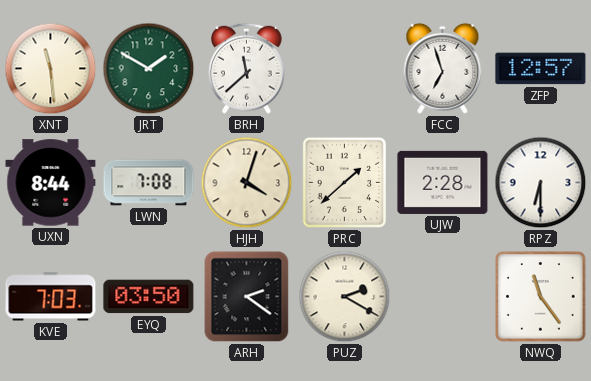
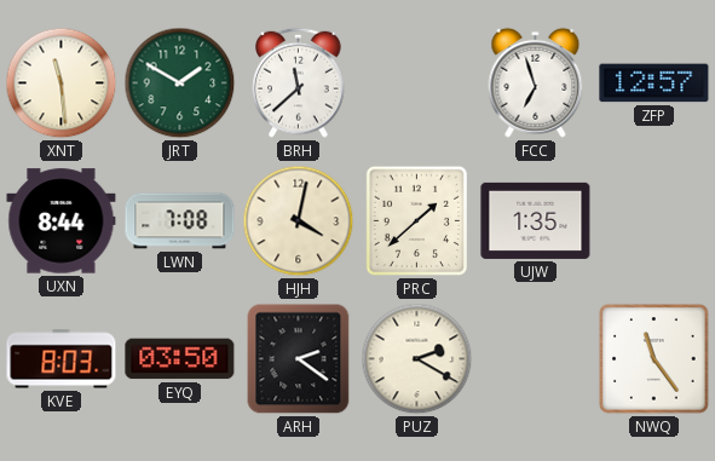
HJH: 4:03 -> 4:02
UJW: 2:28 -> 1:35
RPZ: 6:30 -> none
KVE: 7:03 -> 8:03
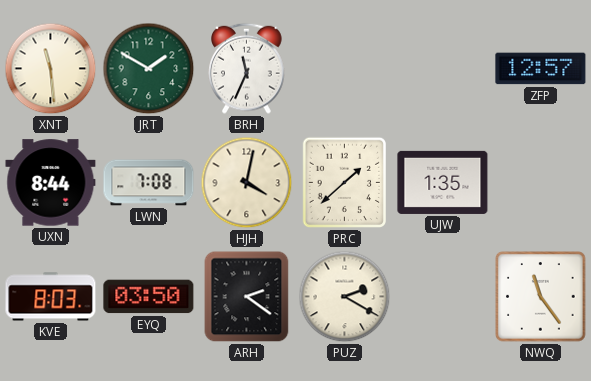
BRH: 11:38 -> 11:34
FCC: 6:57 -> none
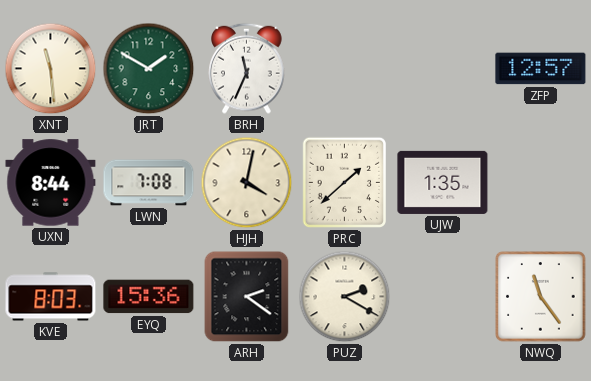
EYQ: 03:50 -> 15:36
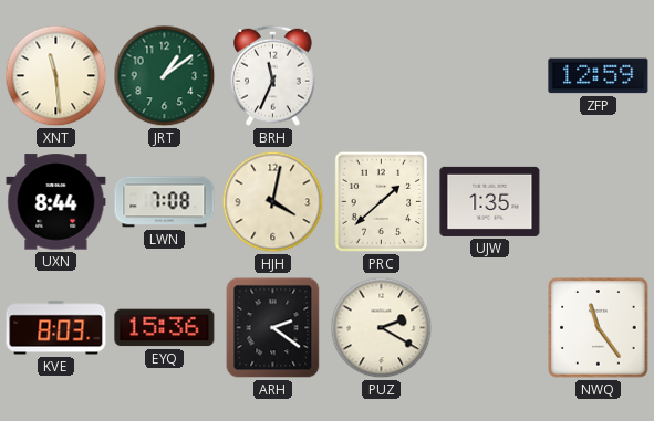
JRT: 1:50 -> 1:09
ZFP: 12:57 -> 12:59
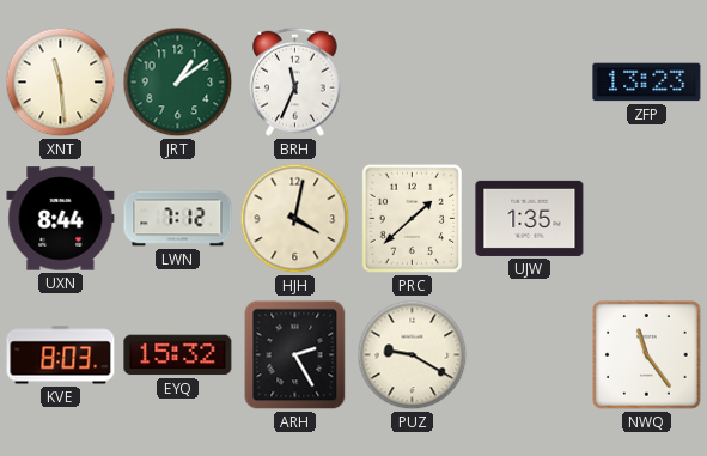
ZFP: 12:59 -> 13:23
LWN: 7:08 -> 7:12
EYQ: 15:36 -> 15:32
ARH: 2:21 -> 2:25
PUZ: 2:20 -> 9:20
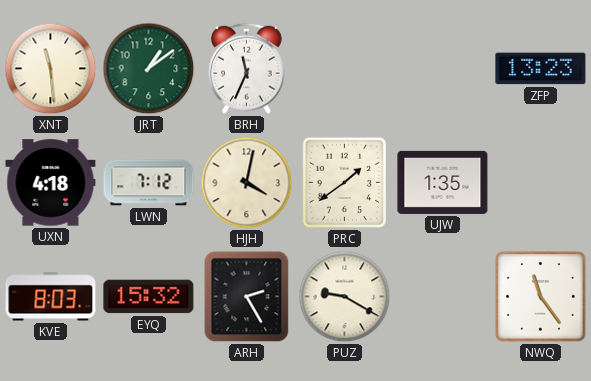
UXN: 8:44 -> 4:18
PRC: 1:38 -> 1:39
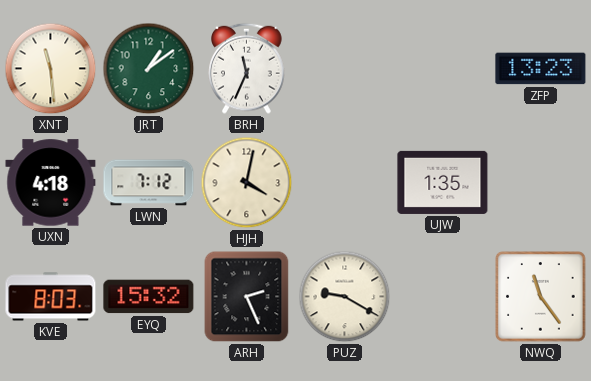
PRC: 1:39 -> none
ARH: 2:25 -> 2:26
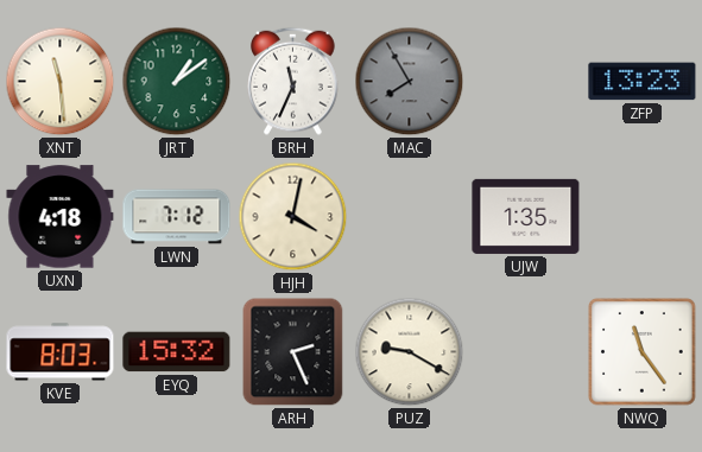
MAC: none -> 7:55
